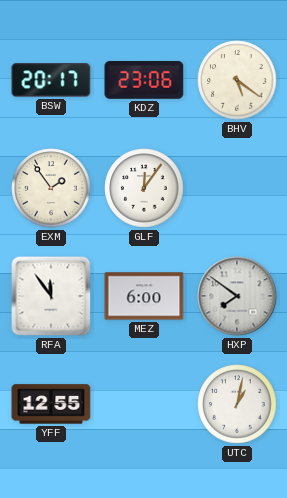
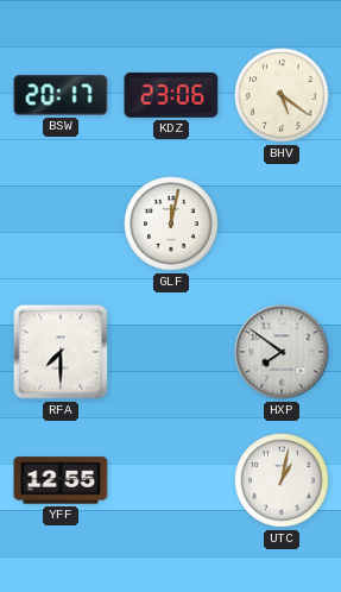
EXM: 1:54 -> none
GLF: 12:06 -> 12:02
RFA: 11:54 -> 7:30
MEZ: 6:00 -> none
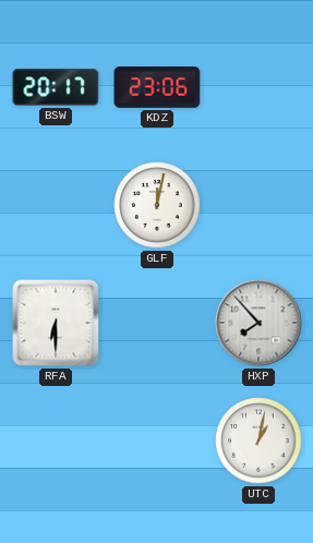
BHV: 5:21 -> none
RFA: 7:30 -> 6:30
HXP: 7:51 -> 7:53
YFF: 12:55 -> none
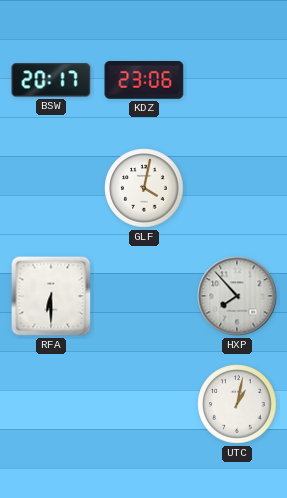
GLF: 12:02 -> 4:02
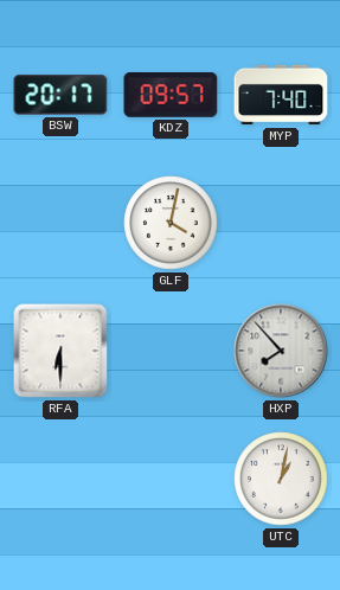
KDZ: 23:06 -> 09:57
MYP: none -> 7:40
